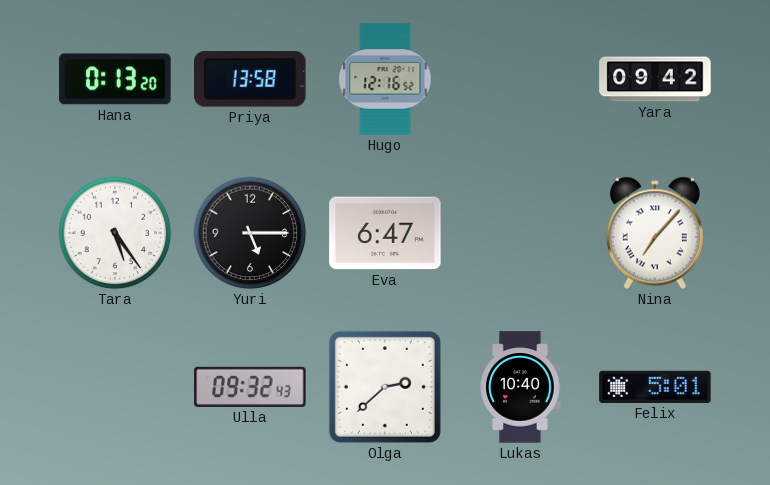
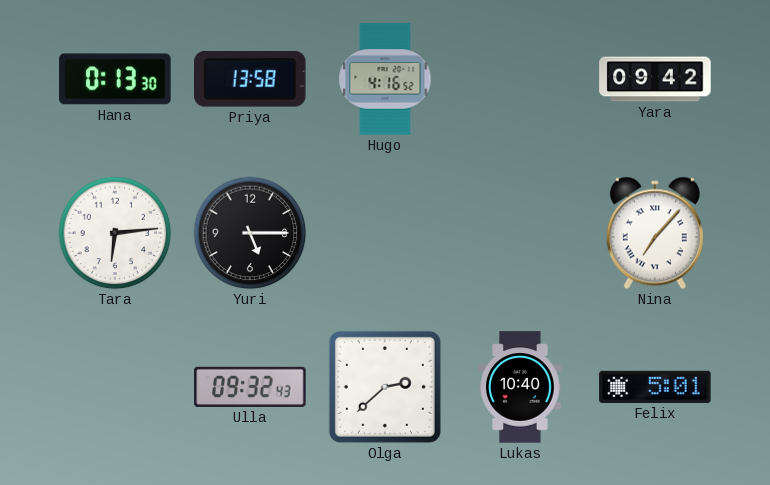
Hana: 0:13:20 -> 0:13:30
Hugo: 12:16 -> 4:16
Tara: 5:24 -> 6:14
Eva: 6:47 -> none
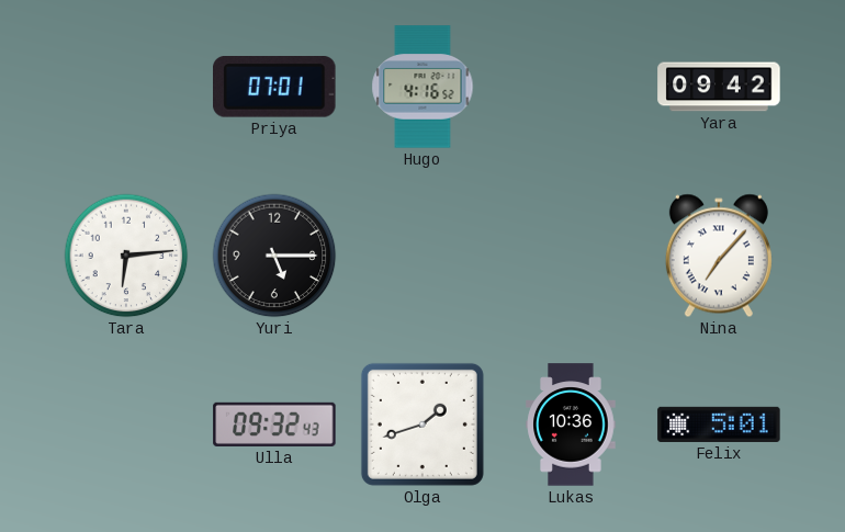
Hana: 0:13 -> none
Priya: 13:58 -> 07:01
Olga: 2:38 -> 1:42
Lukas: 10:40 -> 10:36
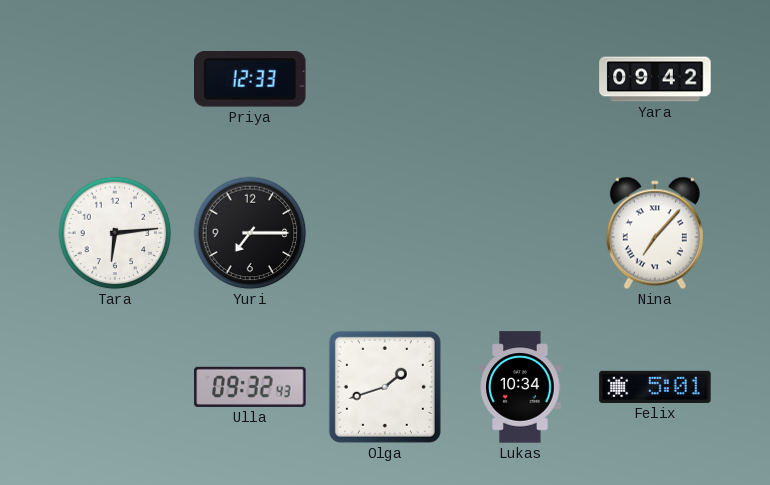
Priya: 07:01 -> 12:33
Hugo: 4:16 -> none
Yuri: 5:15 -> 7:15
Lukas: 10:36 -> 10:34
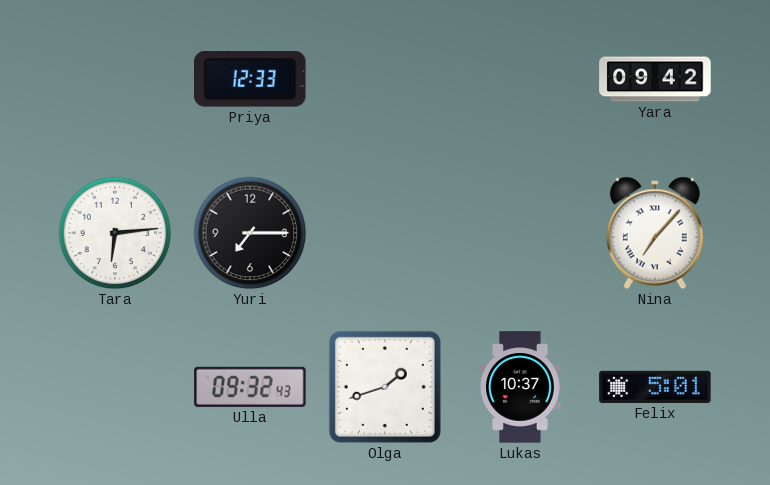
Lukas: 10:34 -> 10:37
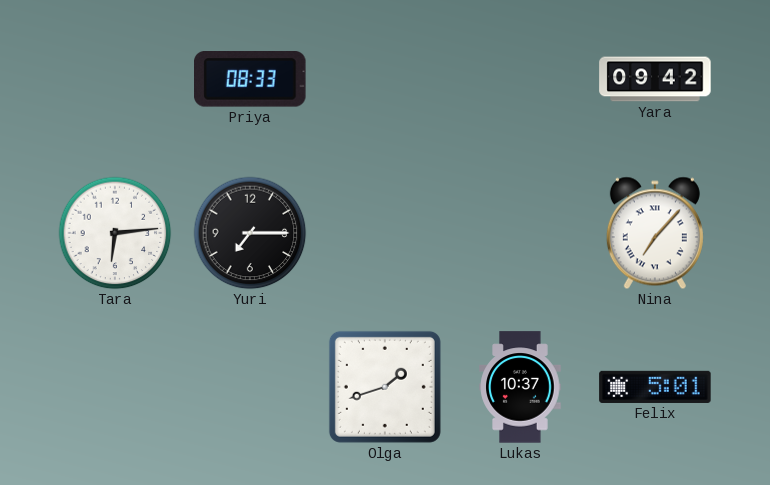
Priya: 12:33 -> 08:33
Ulla: 09:32 -> none
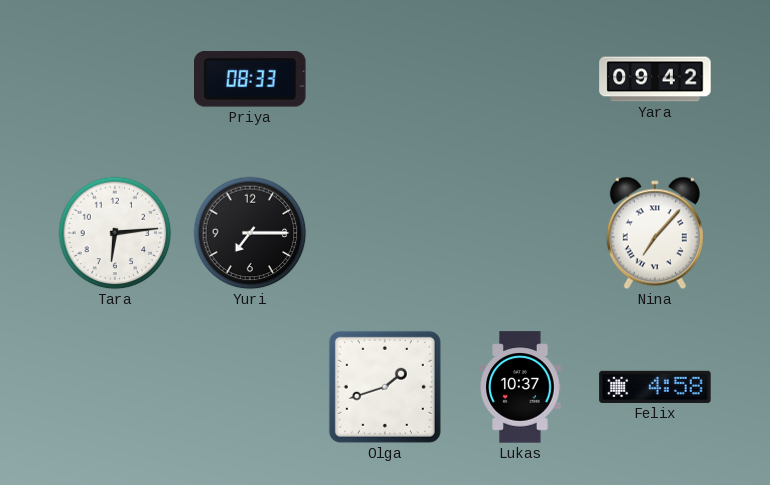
Felix: 5:01 -> 4:58
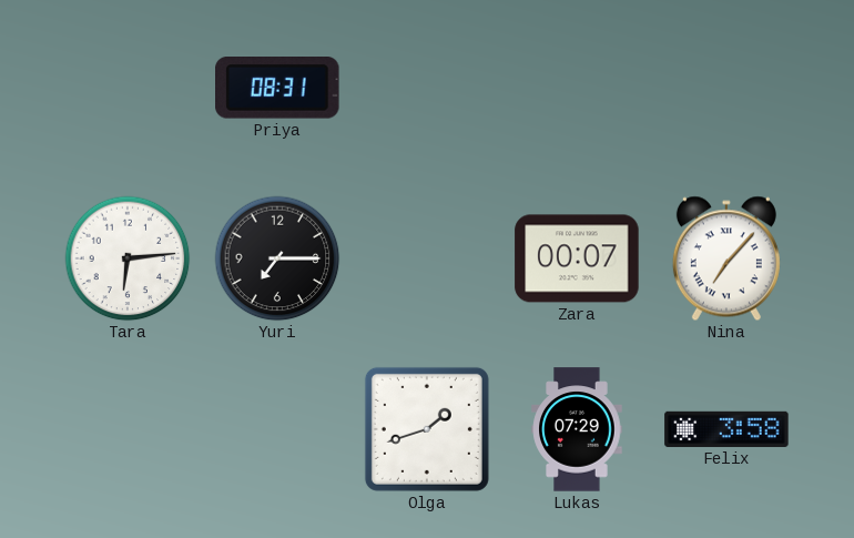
Priya: 08:33 -> 08:31
Yara: 09:42 -> none
Zara: none -> 00:07
Lukas: 10:37 -> 07:29
Felix: 4:58 -> 3:58
